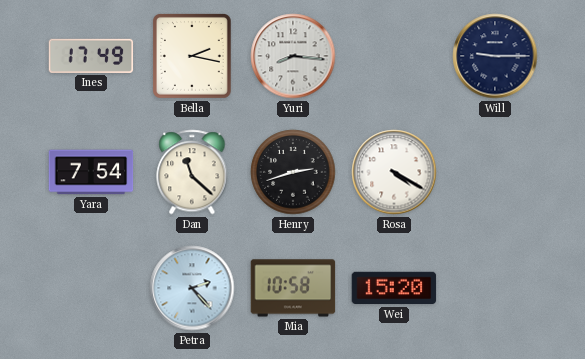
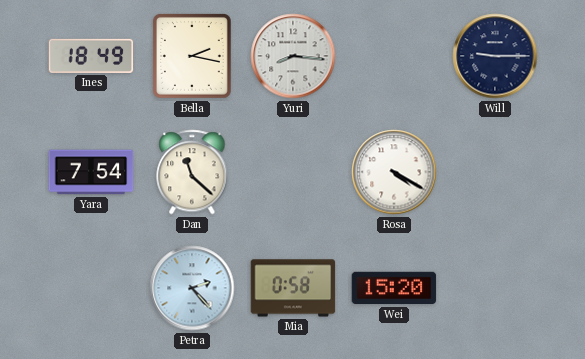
Ines: 17:49 -> 18:49
Henry: 2:42 -> none
Mia: 10:58 -> 0:58
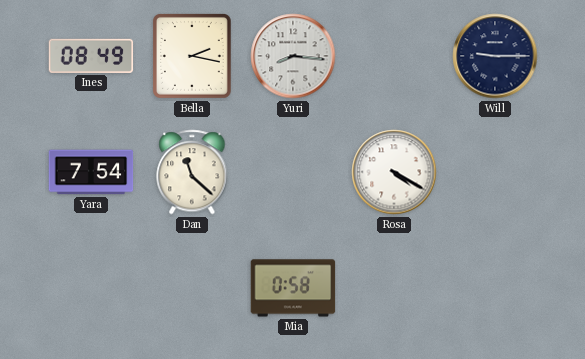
Ines: 18:49 -> 08:49
Petra: 2:23 -> none
Wei: 15:20 -> none
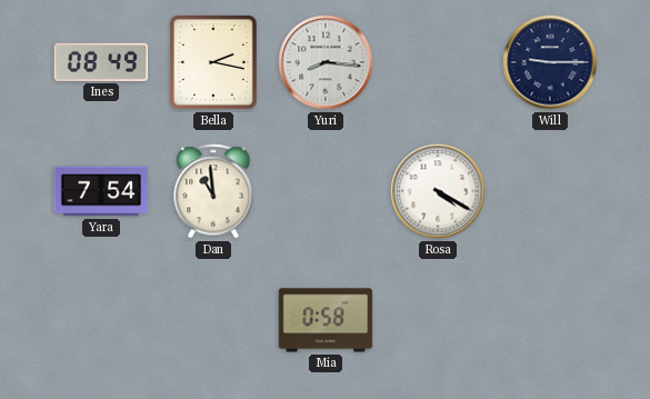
Dan: 11:22 -> 10:59
